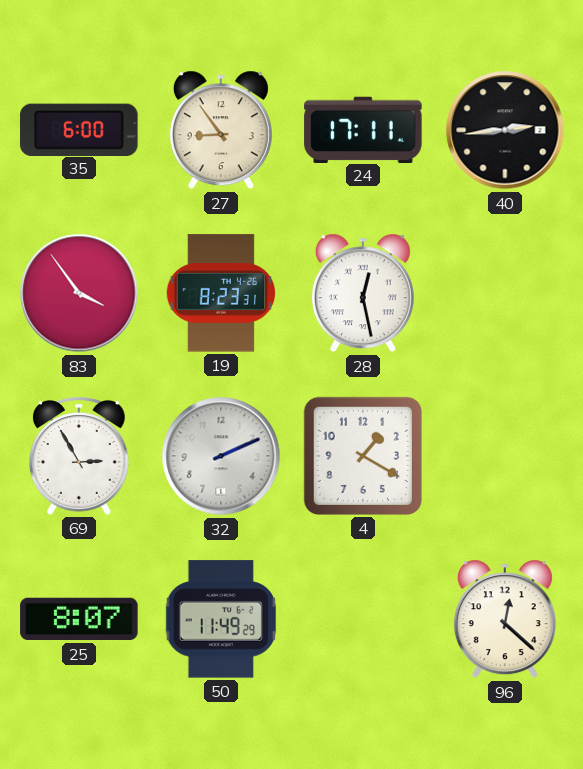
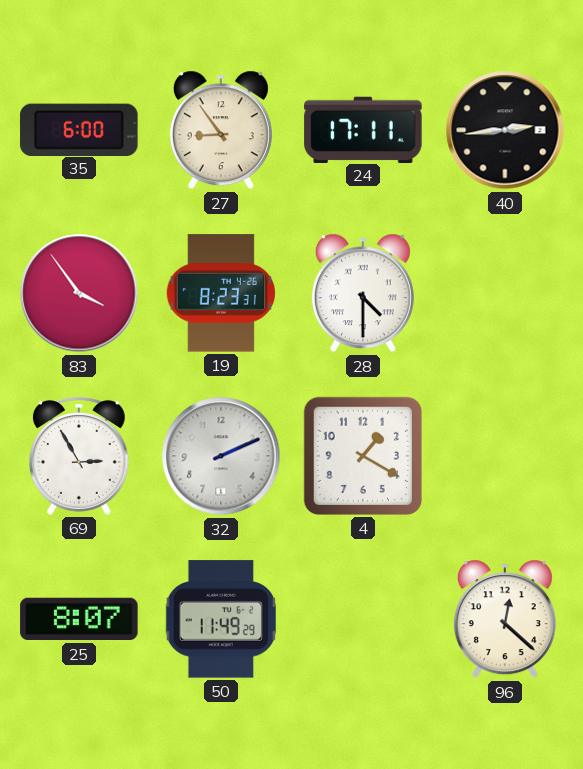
28: 12:28 -> 4:30
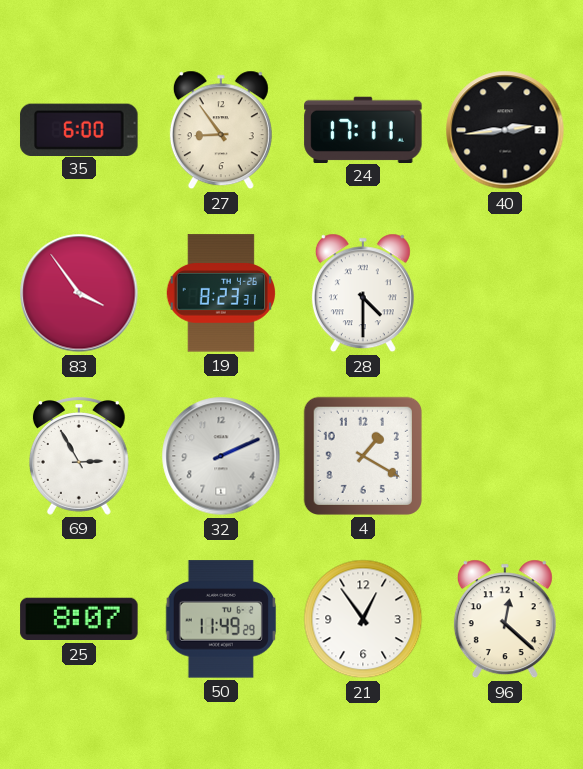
21: none -> 12:54
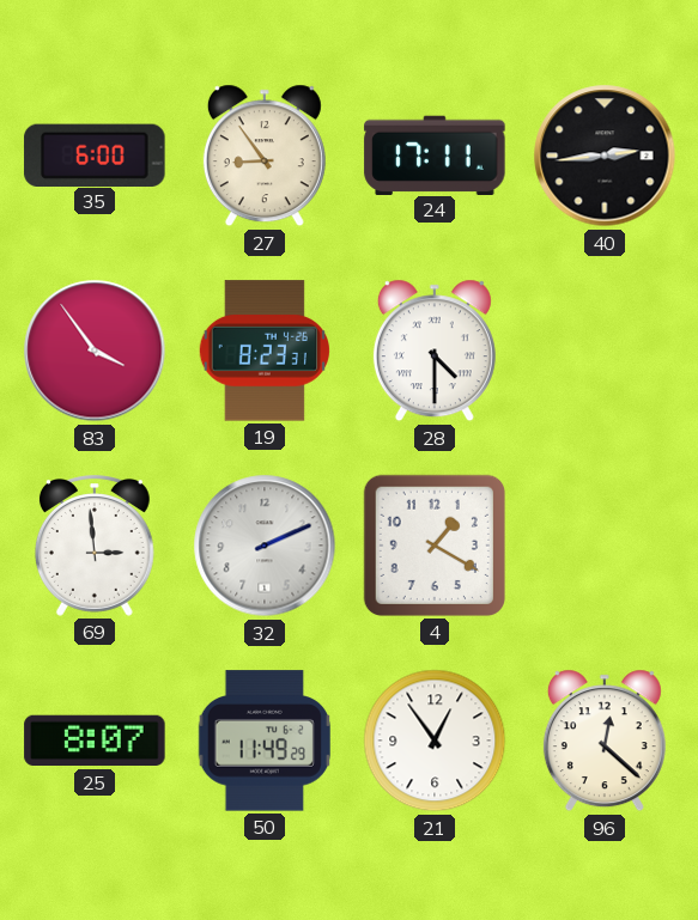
69: 2:55 -> 2:59
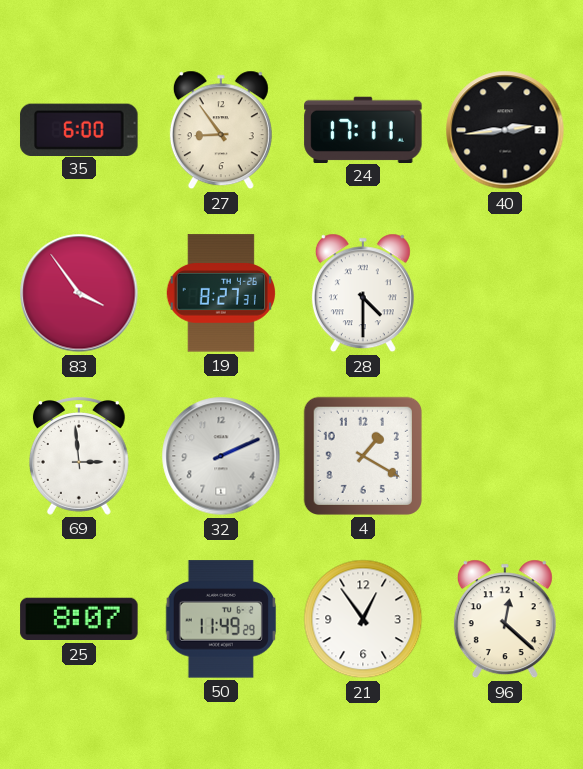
19: 8:23 -> 8:27
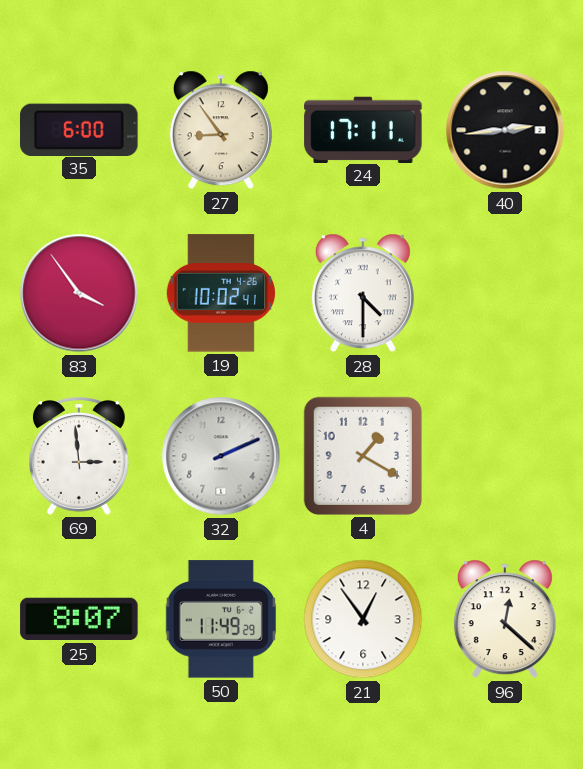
19: 8:27 -> 10:02
